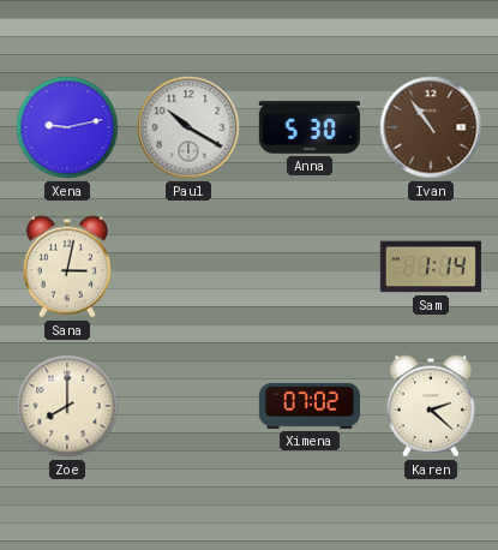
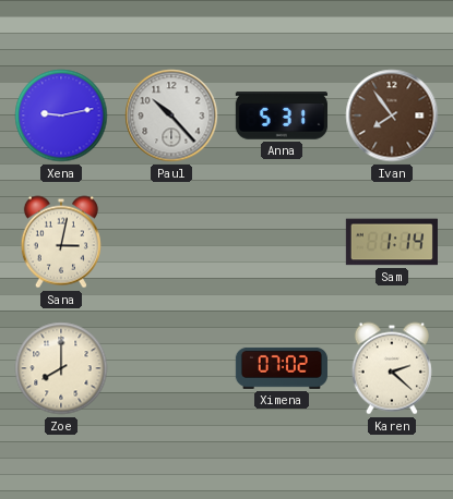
Paul: 10:20 -> 10:23
Anna: 5:30 -> 5:31
Ivan: 10:54 -> 7:54
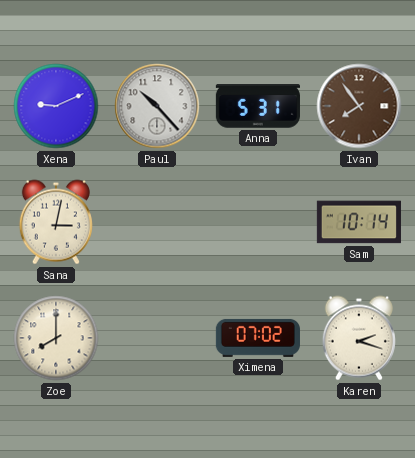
Xena: 9:13 -> 9:11
Sam: 1:14 -> 10:14
Karen: 2:22 -> 2:18
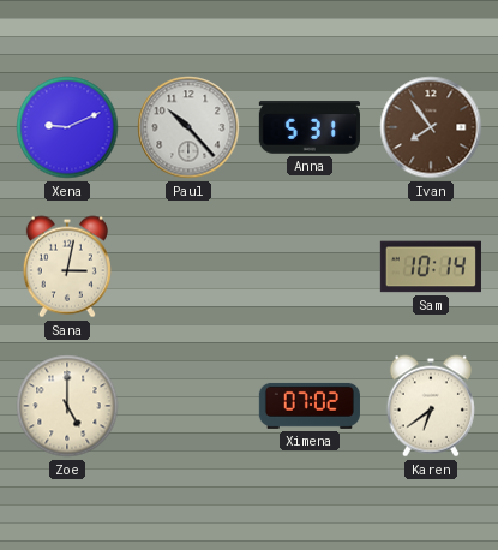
Zoe: 8:00 -> 5:00
Karen: 2:18 -> 6:39
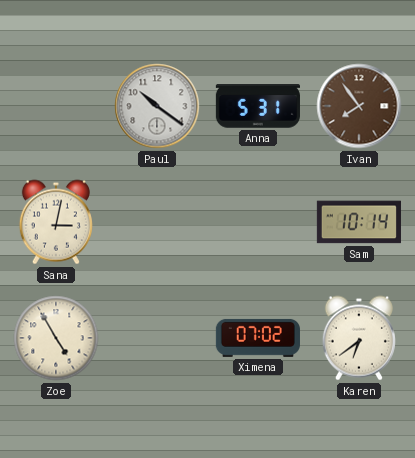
Xena: 9:11 -> none
Paul: 10:23 -> 10:21
Zoe: 5:00 -> 4:55
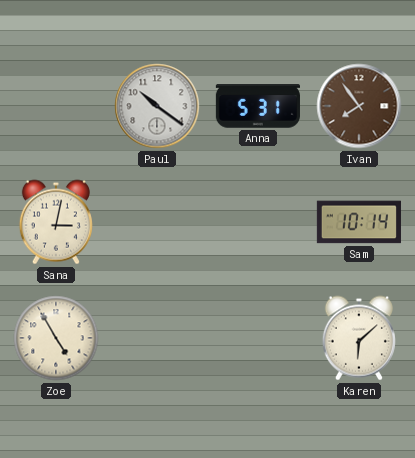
Ximena: 07:02 -> none
Karen: 6:39 -> 6:08
